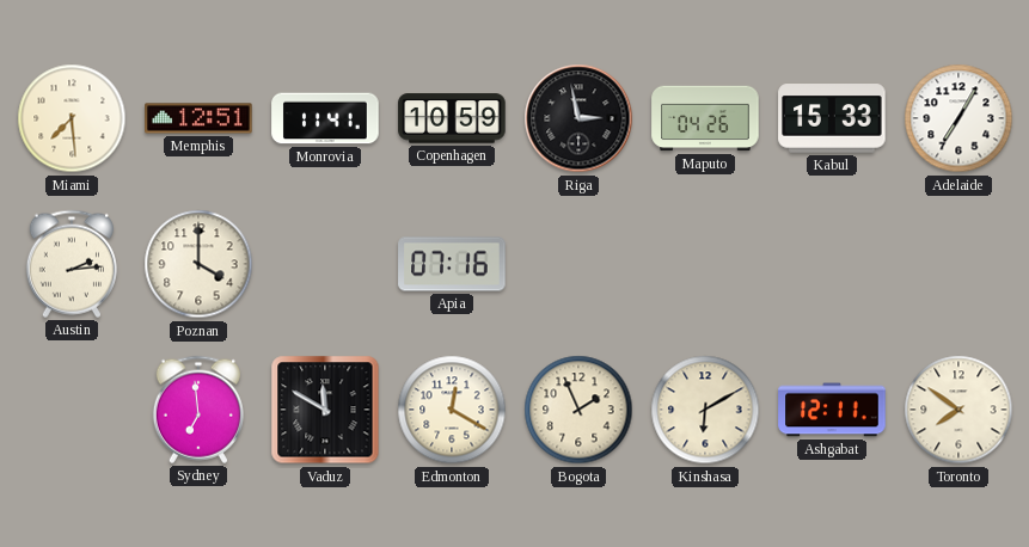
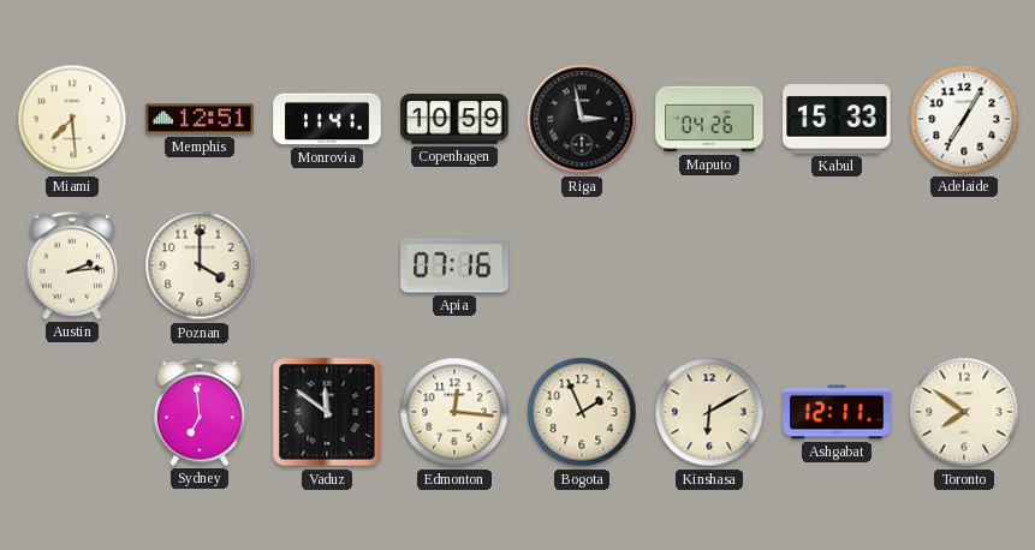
Vaduz: 11:50 -> 11:51
Edmonton: 12:20 -> 12:16
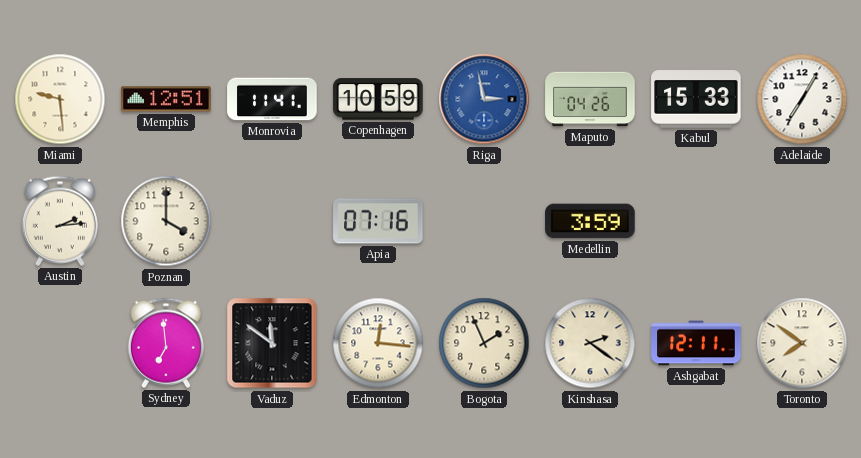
Miami: 7:29 -> 9:29
Riga dial: black -> blue
Medellin: none -> 3:59
Kinshasa: 6:10 -> 2:21
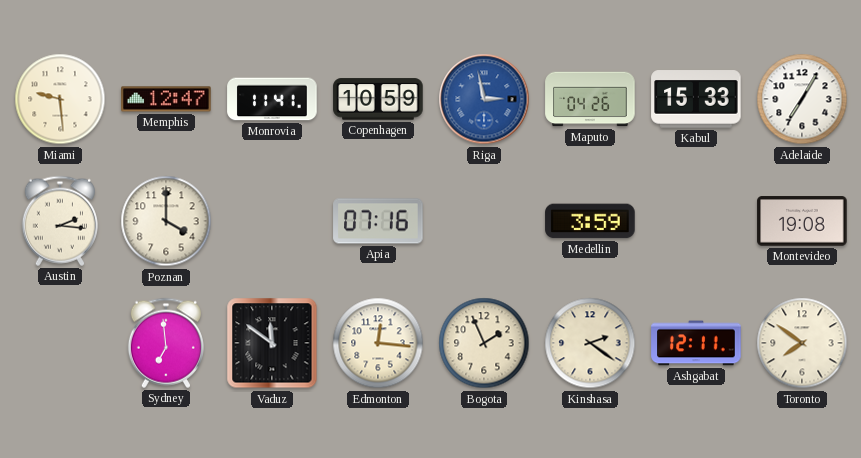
Memphis: 12:51 -> 12:47
Austin: 2:14 -> 2:16
Montevideo: none -> 19:08
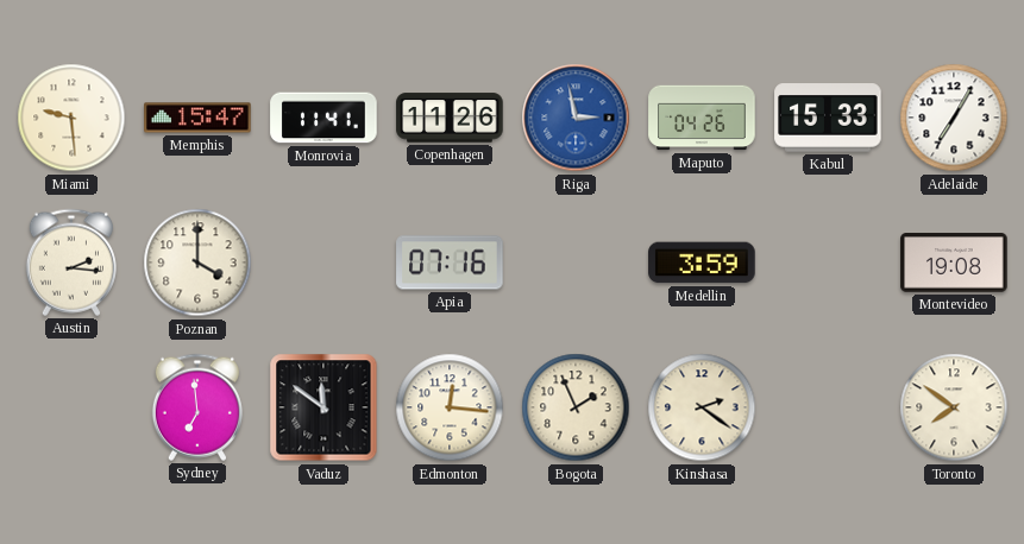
Memphis: 12:47 -> 15:47
Copenhagen: 10:59 -> 11:26
Ashgabat: 12:11 -> none
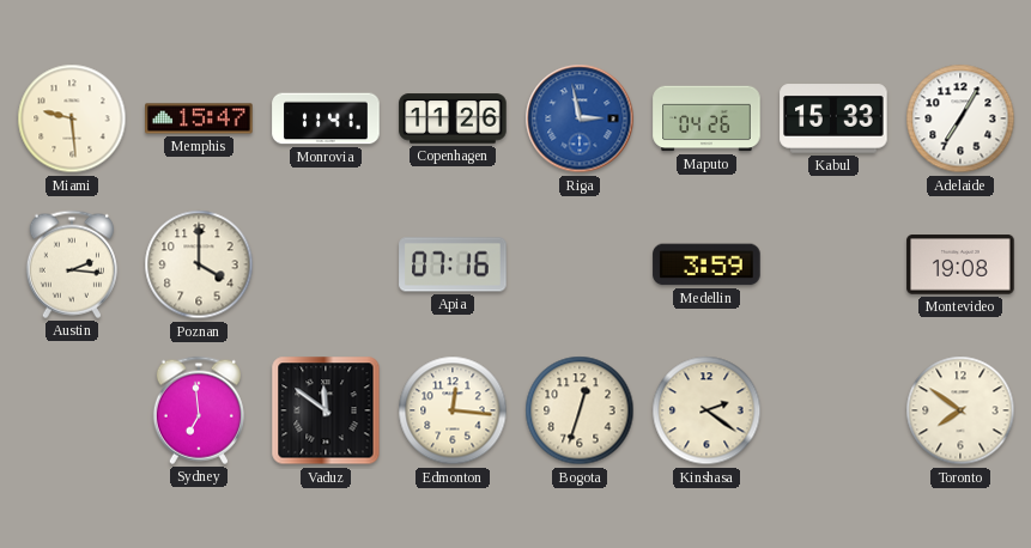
Bogota: 1:56 -> 12:33
